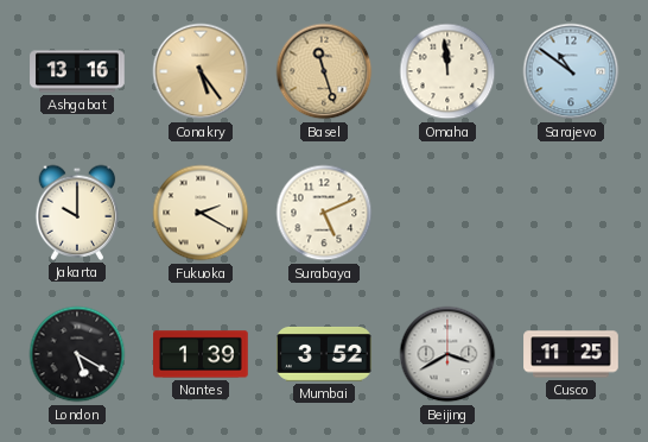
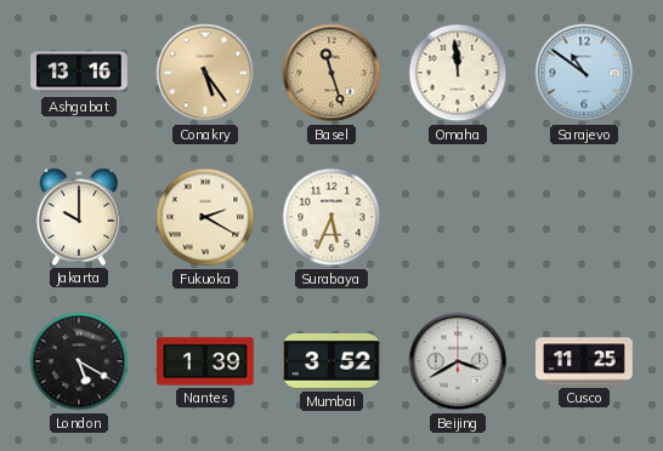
Surabaya: 5:11 -> 5:34
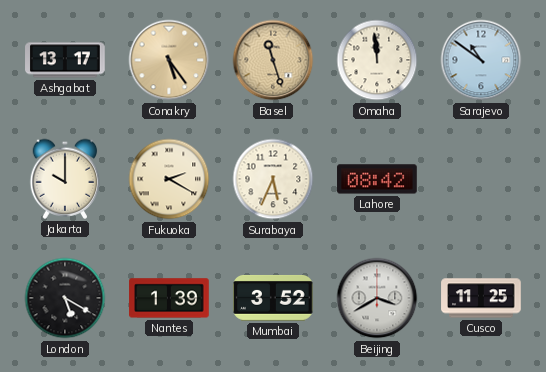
Ashgabat: 13:16 -> 13:17
Lahore: none -> 08:42
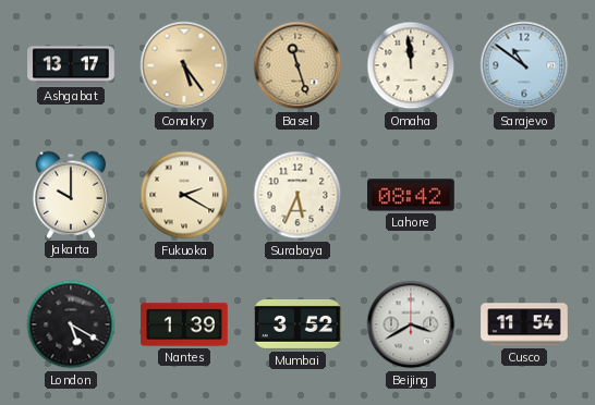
Cusco: 11:25 -> 11:54
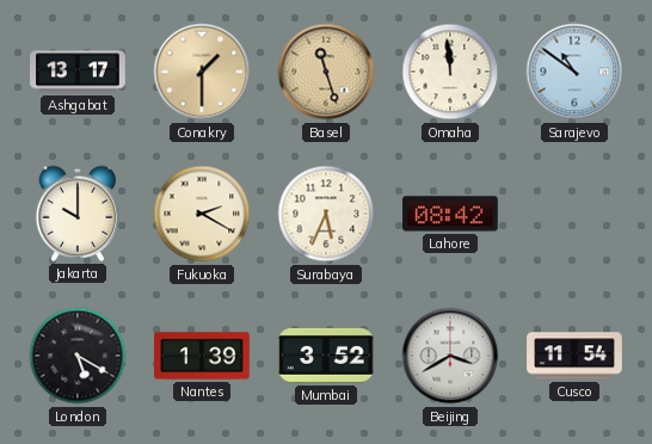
Conakry: 5:24 -> 1:30
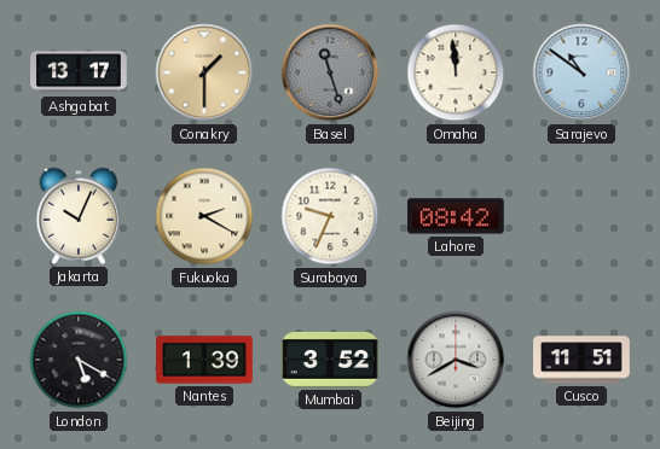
Basel dial: champagne -> grey
Jakarta: 10:00 -> 10:04
Surabaya: 5:34 -> 9:34
Cusco: 11:54 -> 11:51
